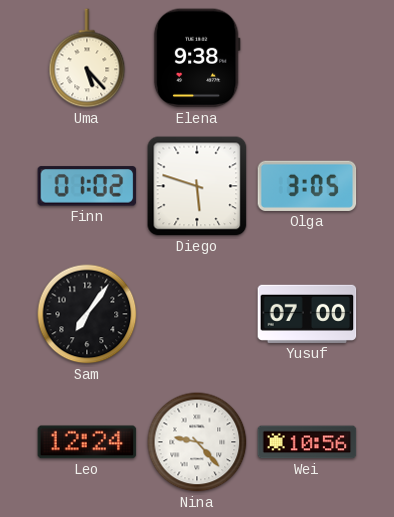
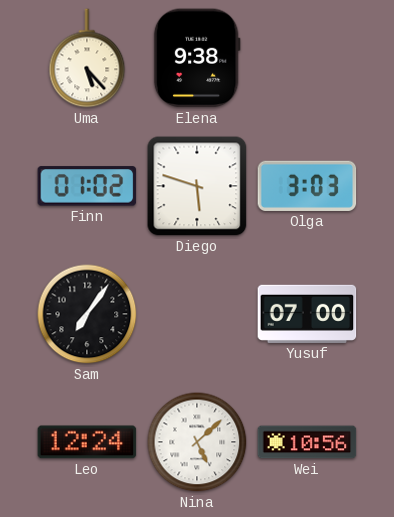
Olga: 3:05 -> 3:03
Nina: 9:23 -> 5:08
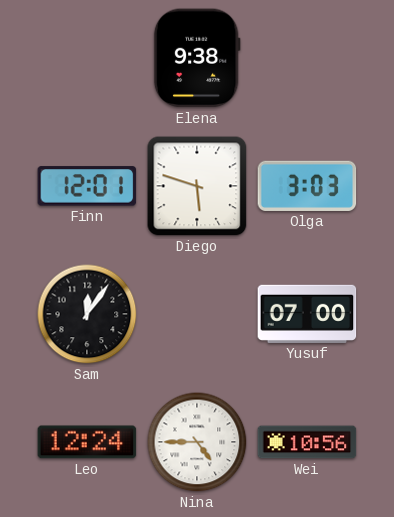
Uma: 5:23 -> none
Finn: 01:02 -> 12:01
Sam: 7:06 -> 12:06
Nina: 5:08 -> 4:45
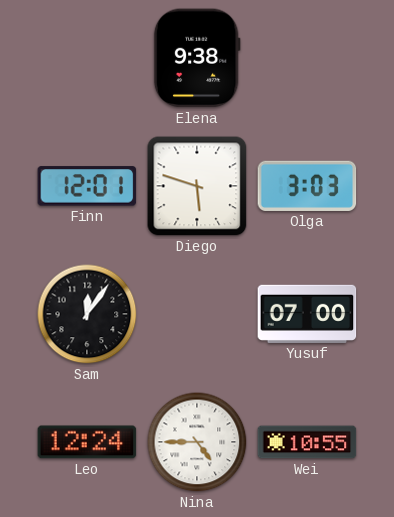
Wei: 10:56 -> 10:55
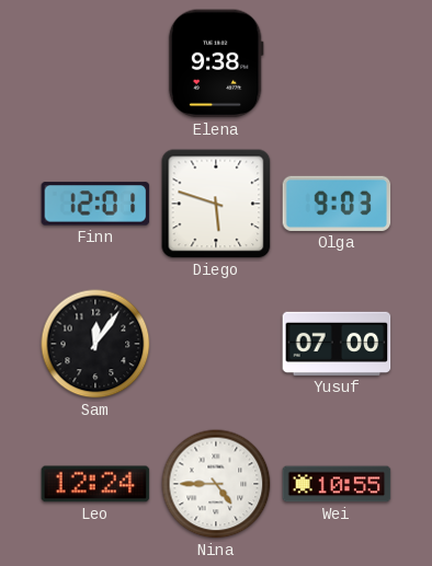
Olga: 3:03 -> 9:03
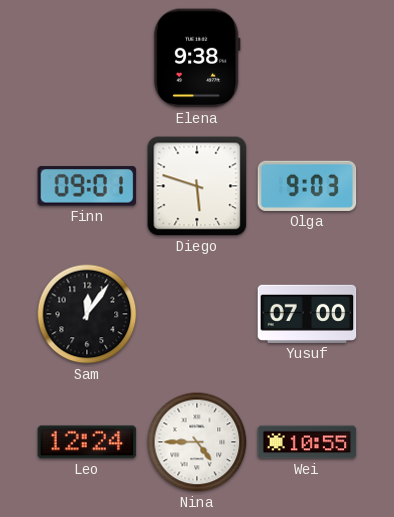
Finn: 12:01 -> 09:01
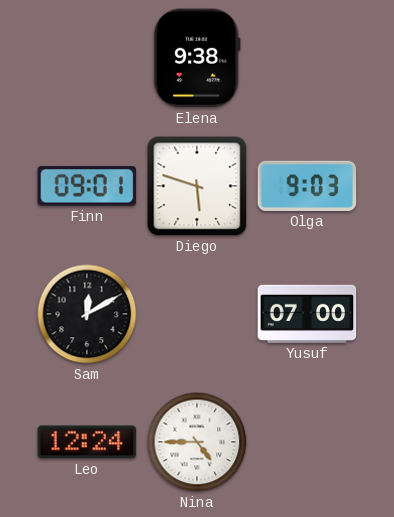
Sam: 12:06 -> 12:10
Wei: 10:55 -> none
